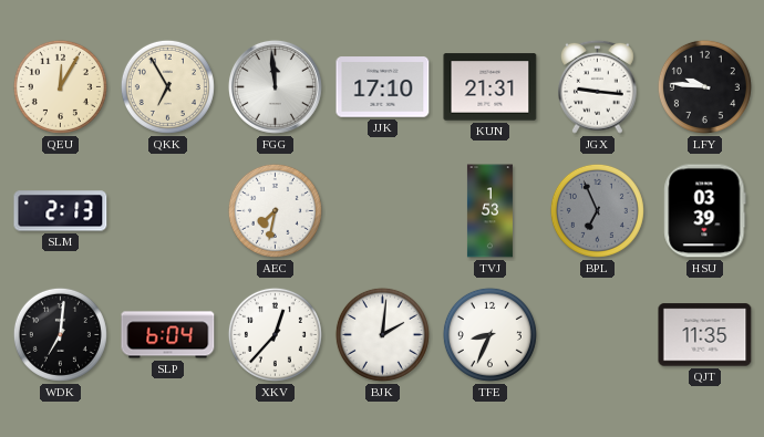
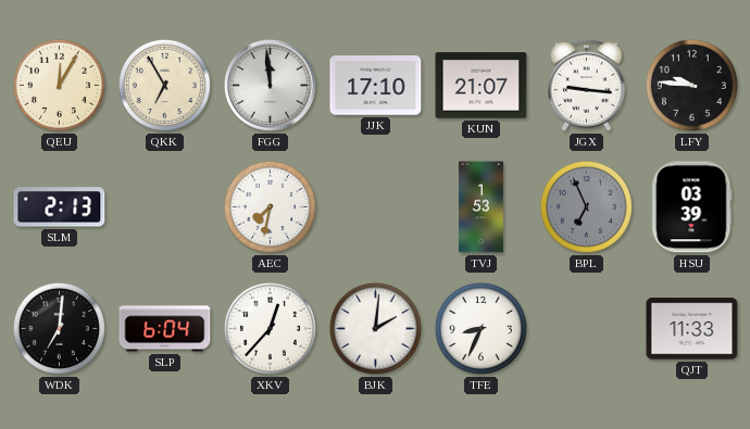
KUN: 21:31 -> 21:07
QJT: 11:35 -> 11:33
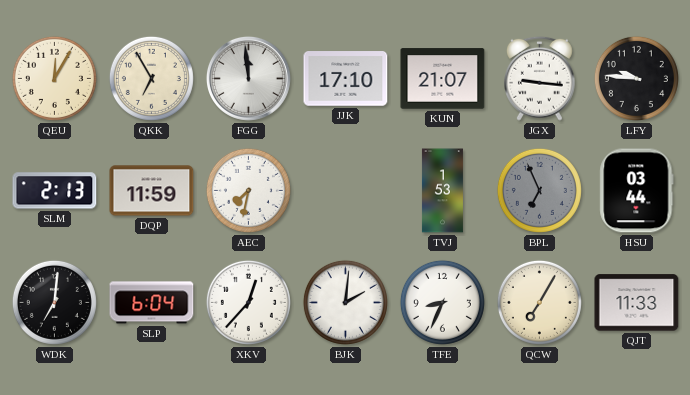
DQP: none -> 11:59
HSU: 03:39 -> 03:44
QCW: none -> 7:05
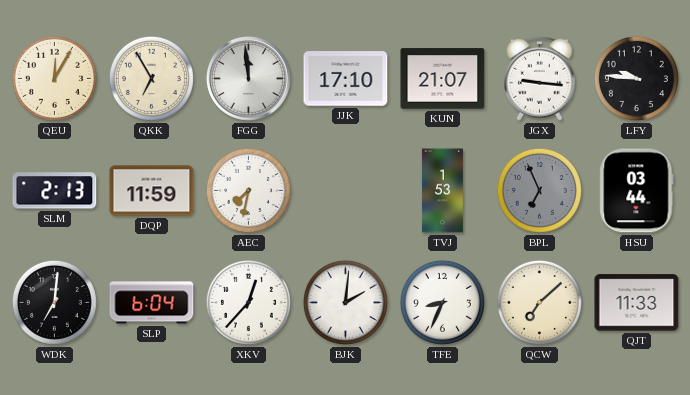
QCW: 7:05 -> 7:08
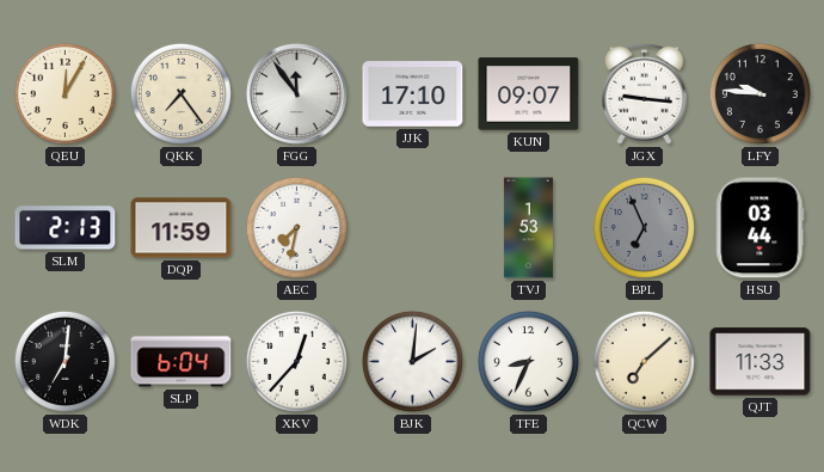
QKK: 6:55 -> 7:24
FGG: 11:59 -> 11:54
KUN: 21:07 -> 09:07
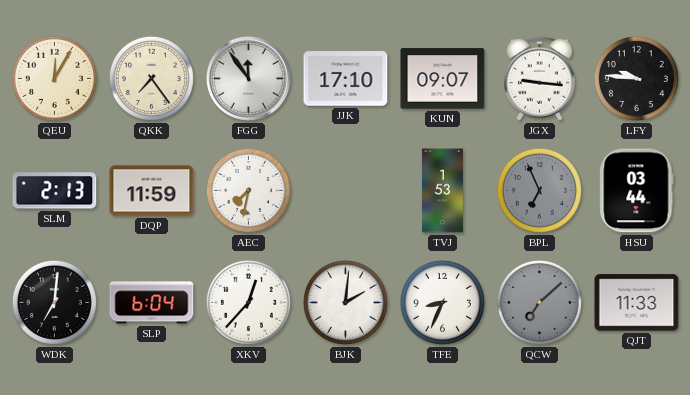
QCW dial: cream -> grey
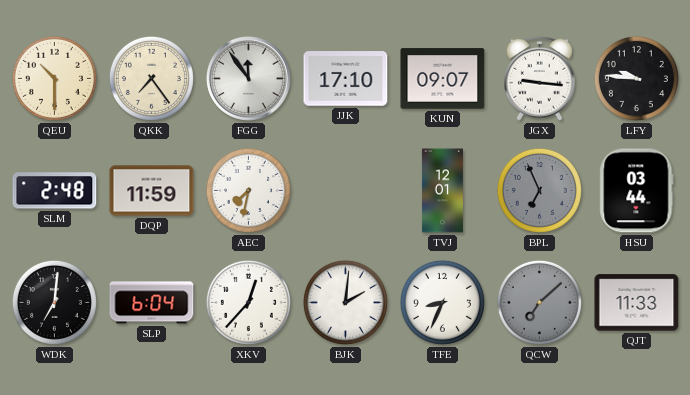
QEU: 12:05 -> 10:30
SLM: 2:13 -> 2:48
TVJ: 1:53 -> 12:01
